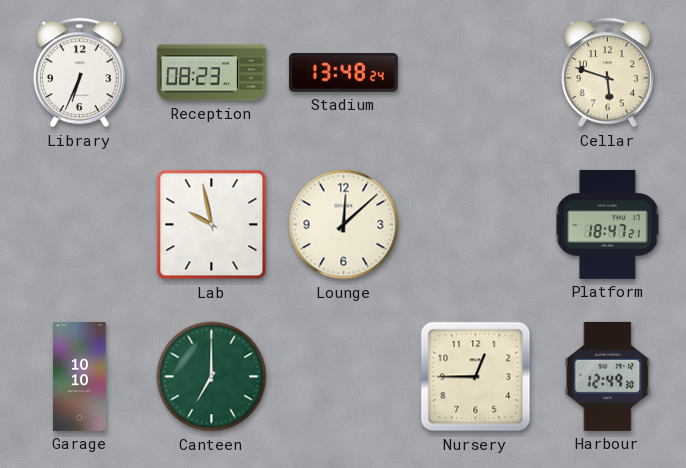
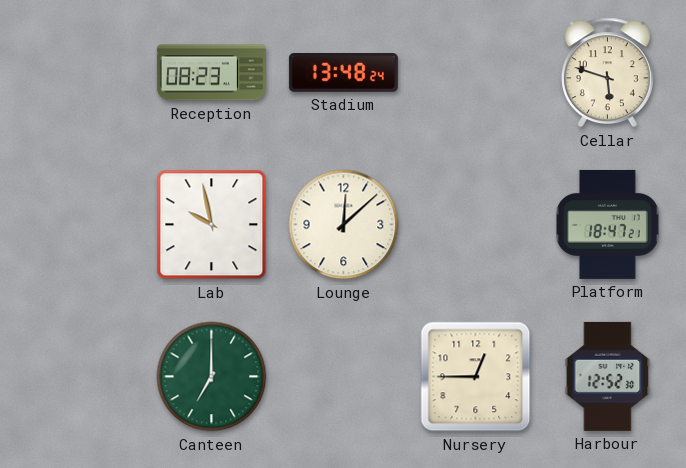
Library: 6:34 -> none
Garage: 10:10 -> none
Harbour: 12:49 -> 12:52
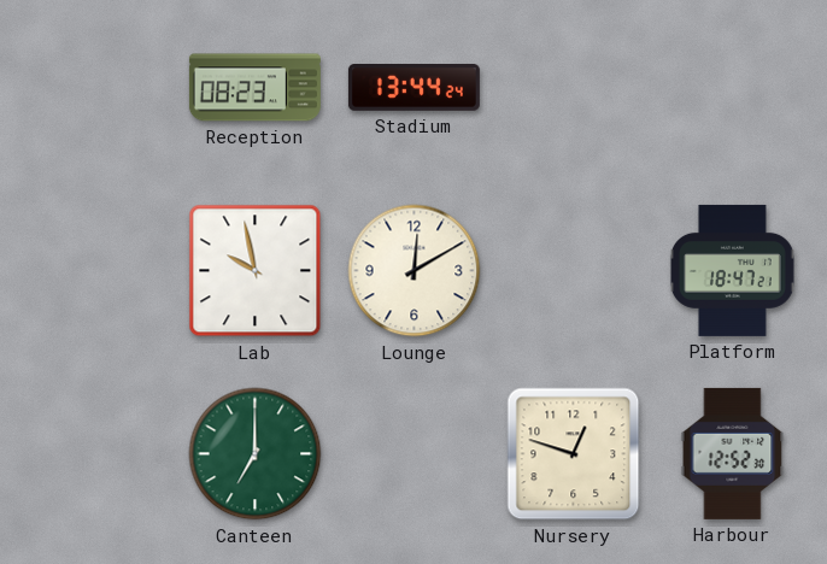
Stadium: 13:48 -> 13:44
Cellar: 5:48 -> none
Lounge: 12:08 -> 12:10
Nursery: 12:45 -> 12:48
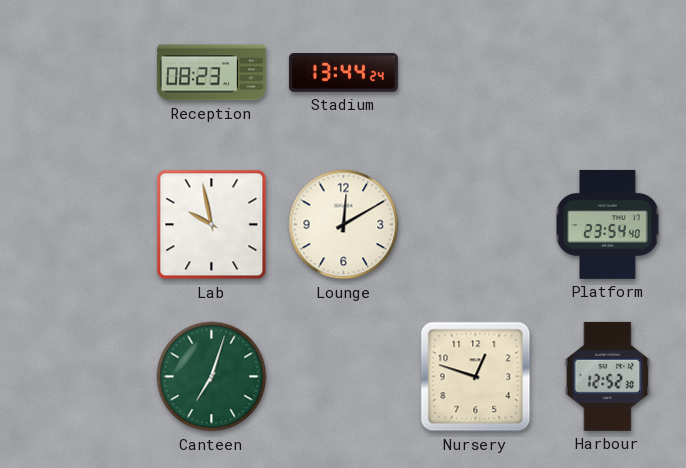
Platform: 18:47 -> 23:54
Canteen: 7:00 -> 7:03
